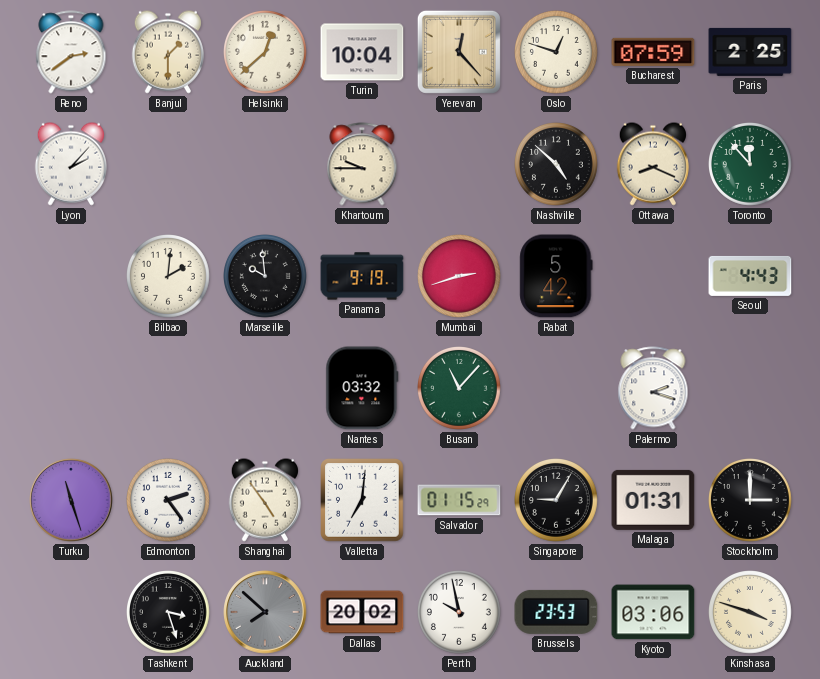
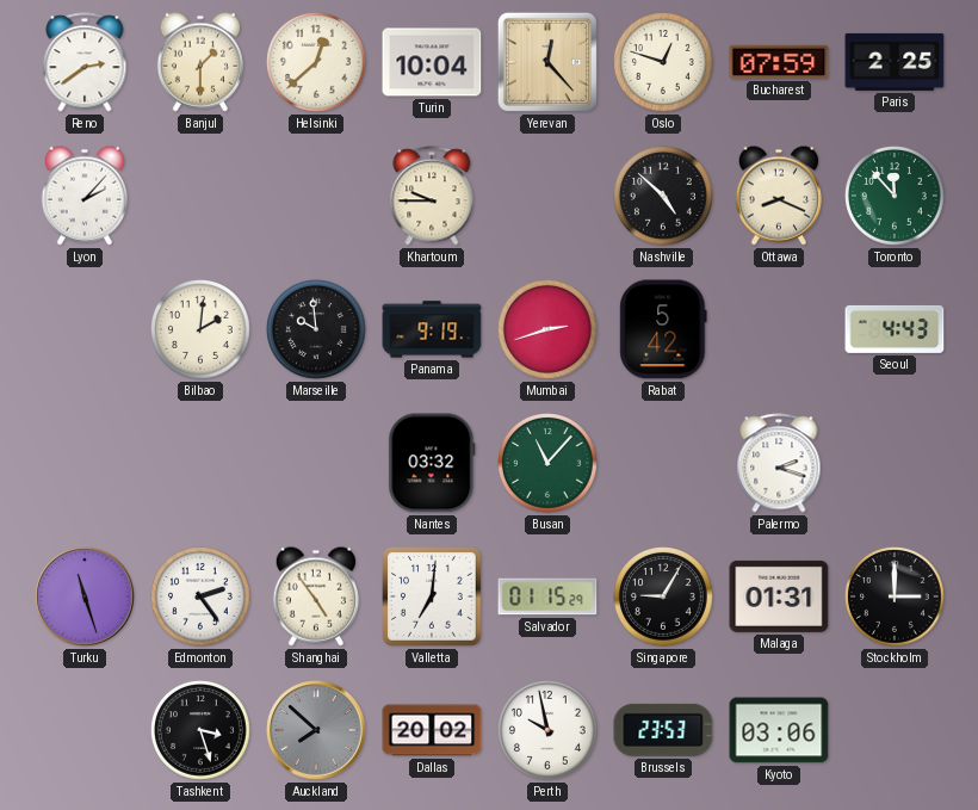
Kinshasa: 3:48 -> none
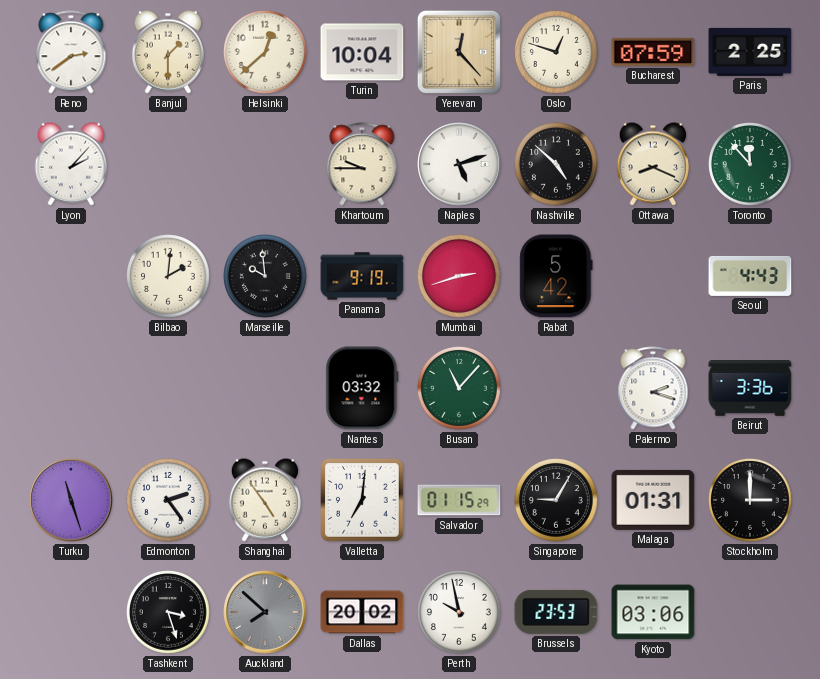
Naples: none -> 5:12
Beirut: none -> 3:36
